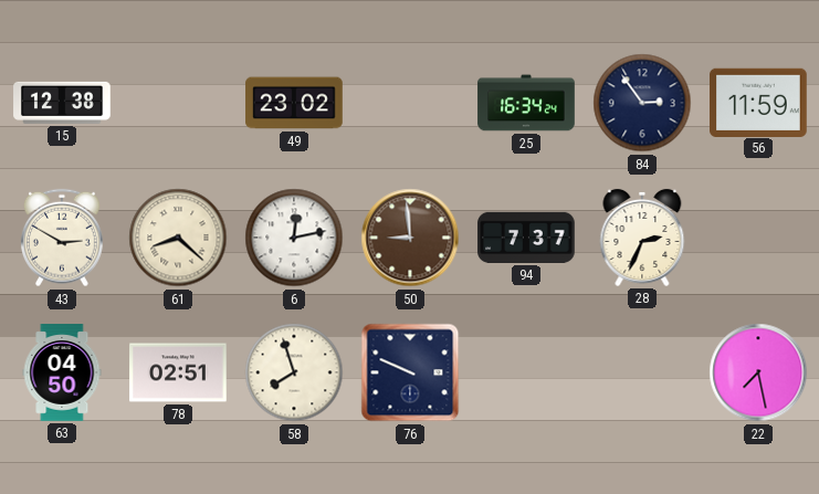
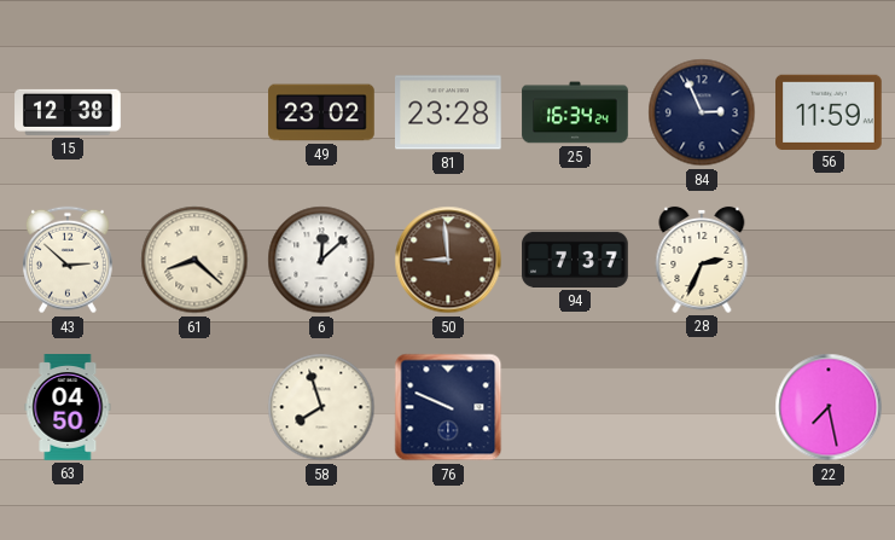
81: none -> 23:28
84: 2:54 -> 2:56
43: 2:50 -> 2:52
6: 12:13 -> 12:08
78: 02:51 -> none
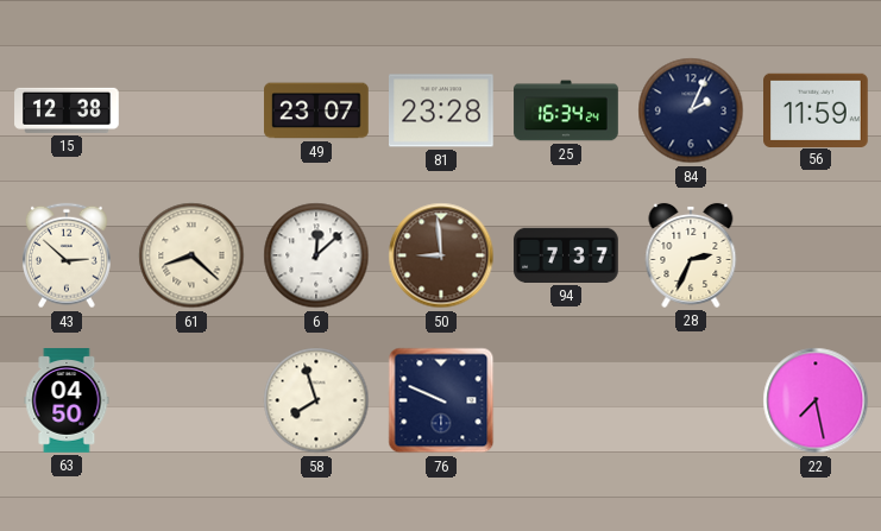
49: 23:02 -> 23:07
84: 2:56 -> 2:04
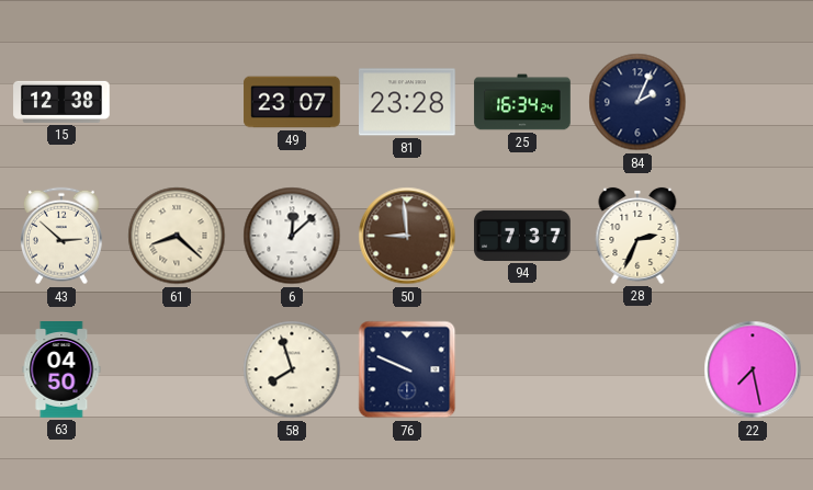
56: 11:59 -> none
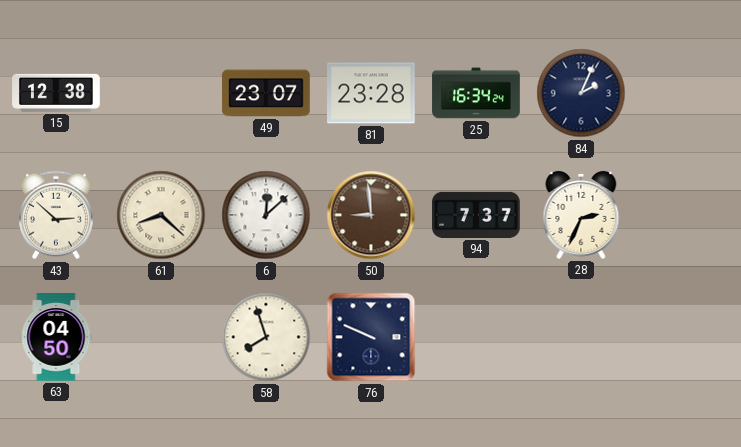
22: 7:28 -> none
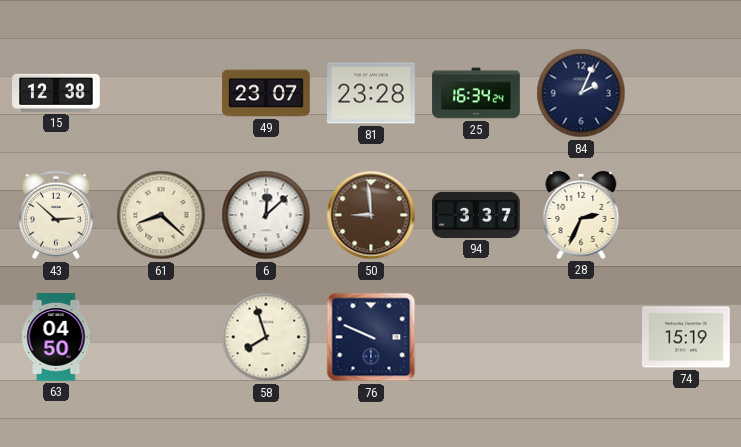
94: 7:37 -> 3:37
74: none -> 15:19
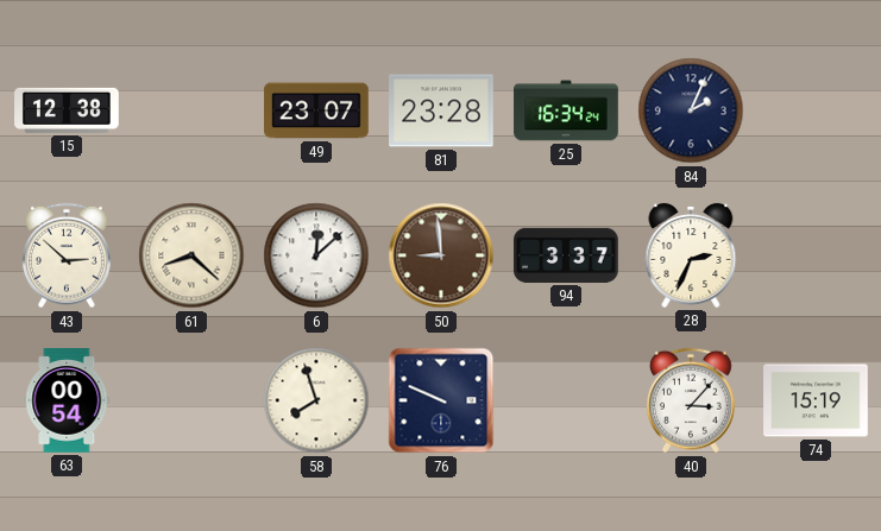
63: 04:50 -> 00:54
40: none -> 3:07
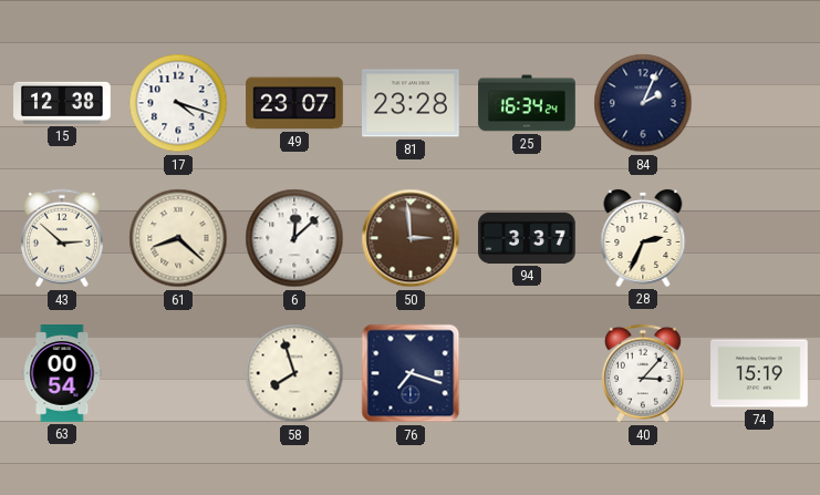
17: none -> 4:18
50: 8:59 -> 2:59
76: 9:49 -> 7:18
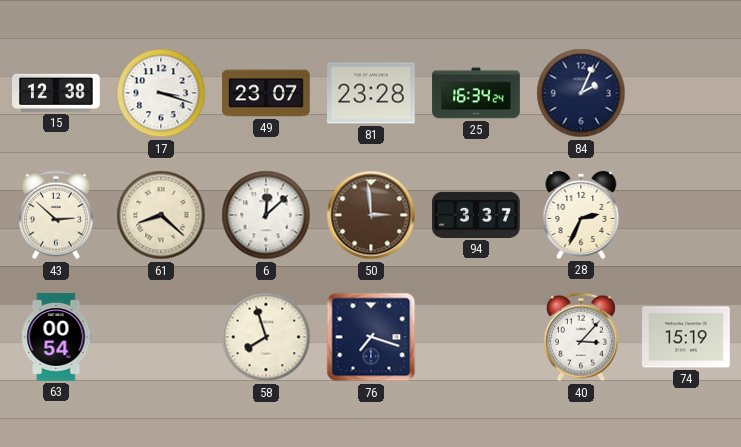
17: 4:18 -> 3:18
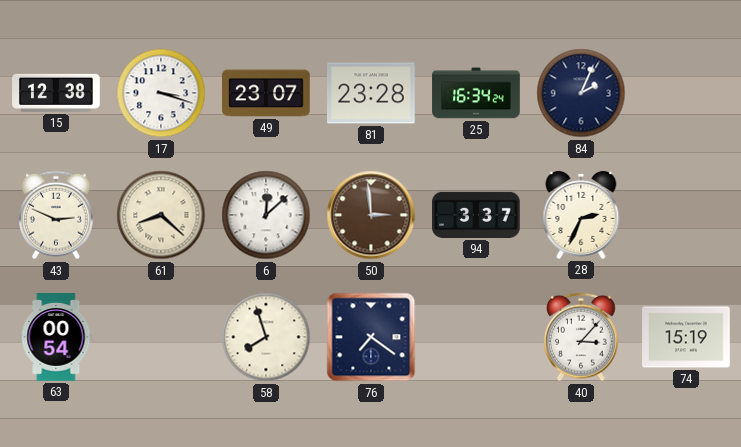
43: 2:52 -> 2:49
76: 7:18 -> 7:21
